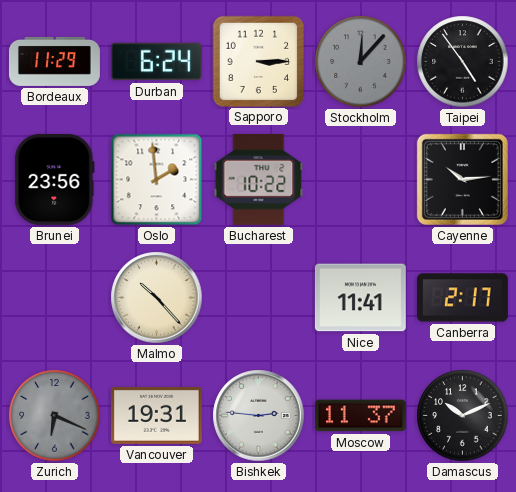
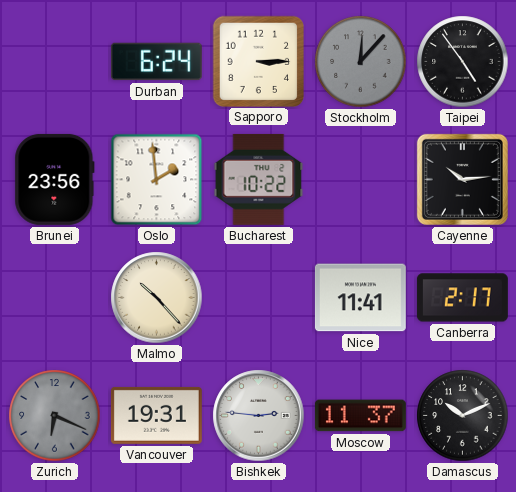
Bordeaux: 11:29 -> none
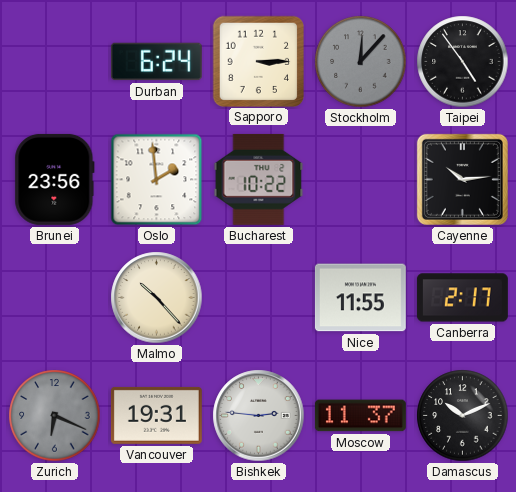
Nice: 11:41 -> 11:55
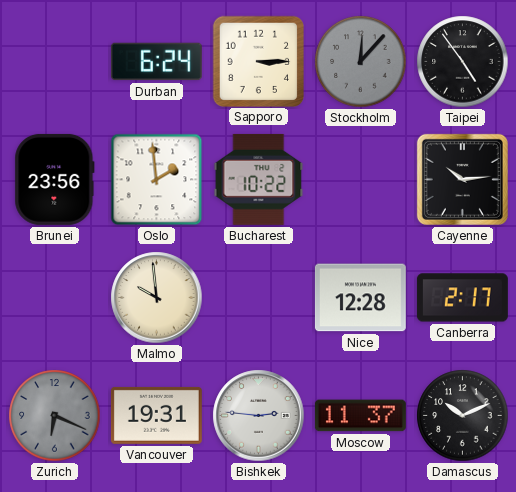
Malmo: 10:23 -> 9:59
Nice: 11:55 -> 12:28
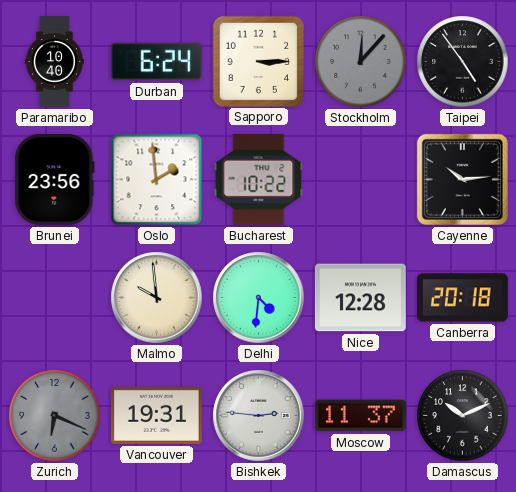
Paramaribo: none -> 10:40
Delhi: none -> 4:31
Canberra: 2:17 -> 20:18
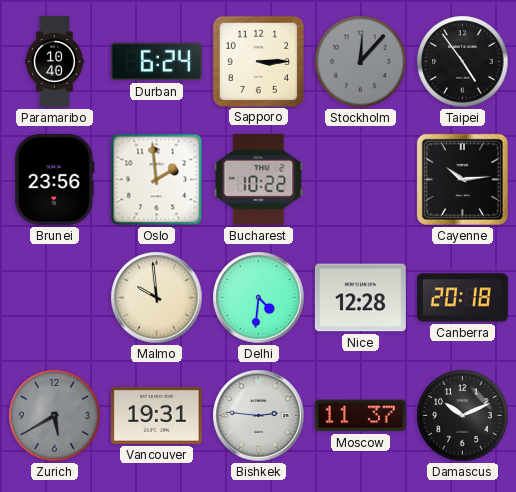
Zurich: 6:19 -> 5:40
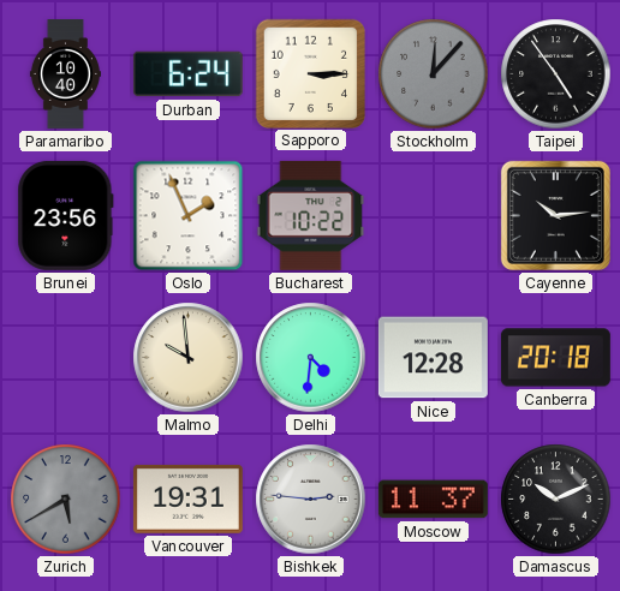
Oslo: 1:59 -> 1:56
